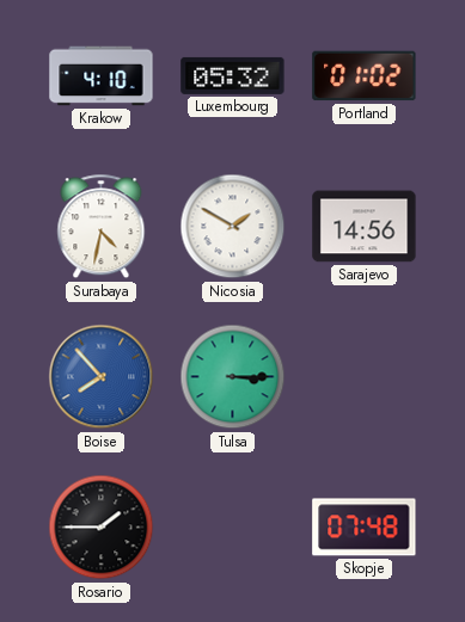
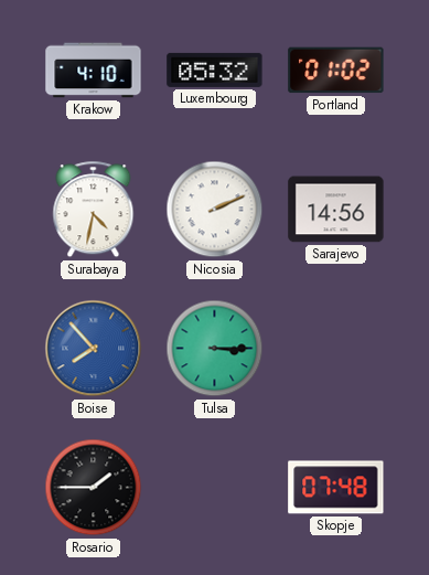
Nicosia: 1:50 -> 2:11
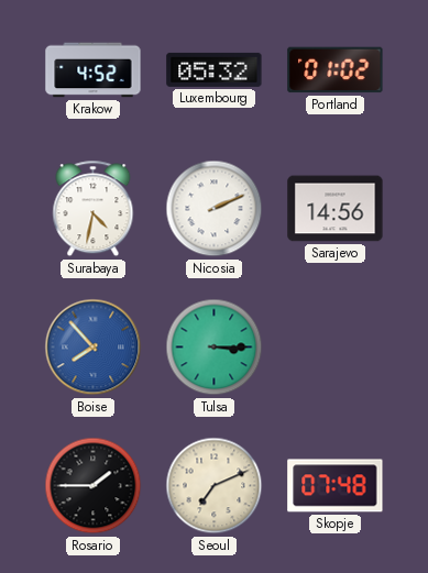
Krakow: 4:10 -> 4:52
Seoul: none -> 7:11
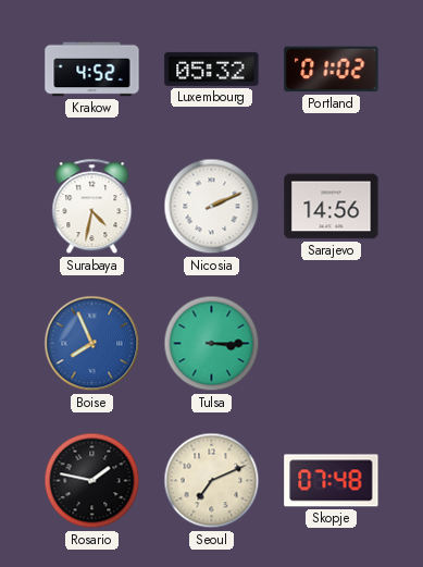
Boise: 7:53 -> 7:56
Rosario: 1:45 -> 1:47
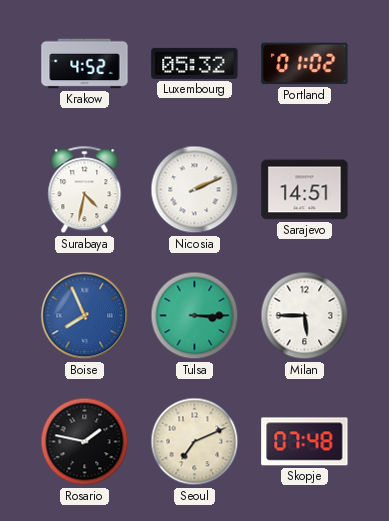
Sarajevo: 14:56 -> 14:51
Milan: none -> 5:45
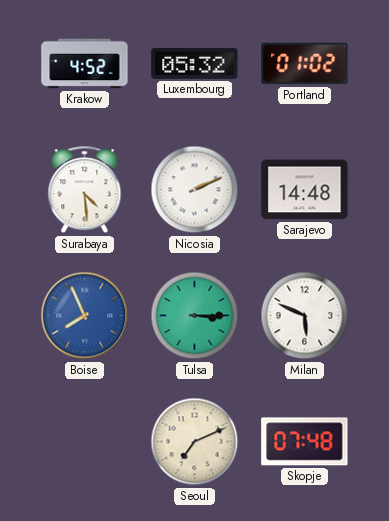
Surabaya: 4:32 -> 4:29
Sarajevo: 14:51 -> 14:48
Milan: 5:45 -> 5:49
Rosario: 1:47 -> none
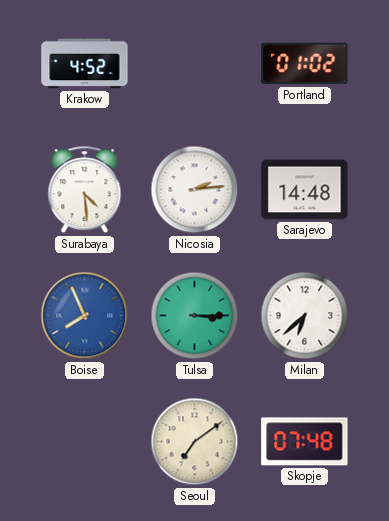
Luxembourg: 05:32 -> none
Nicosia: 2:11 -> 2:14
Milan: 5:49 -> 6:38
Seoul: 7:11 -> 7:09
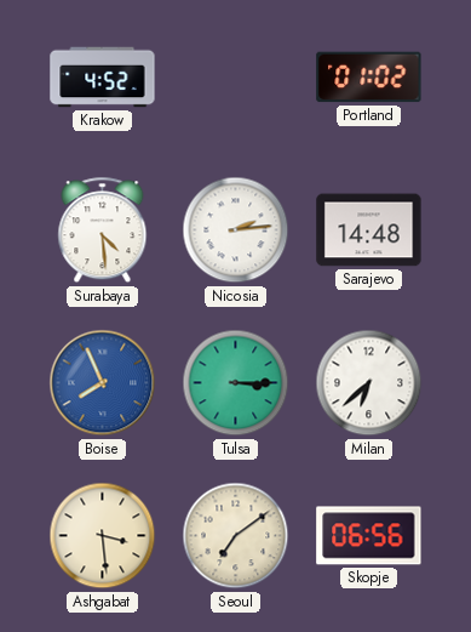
Ashgabat: none -> 3:29
Skopje: 07:48 -> 06:56
